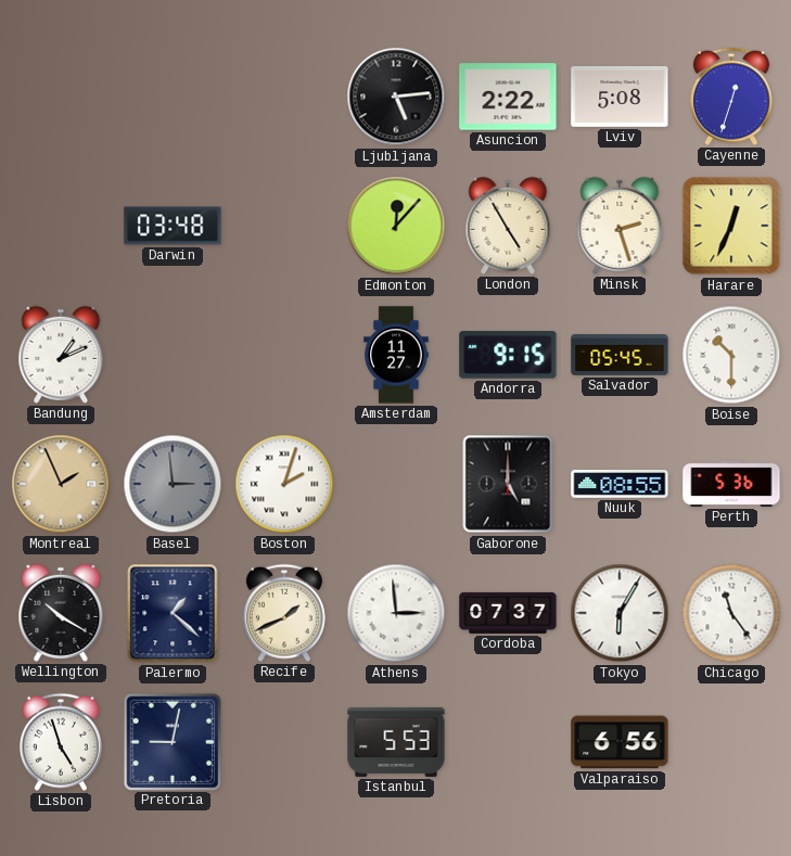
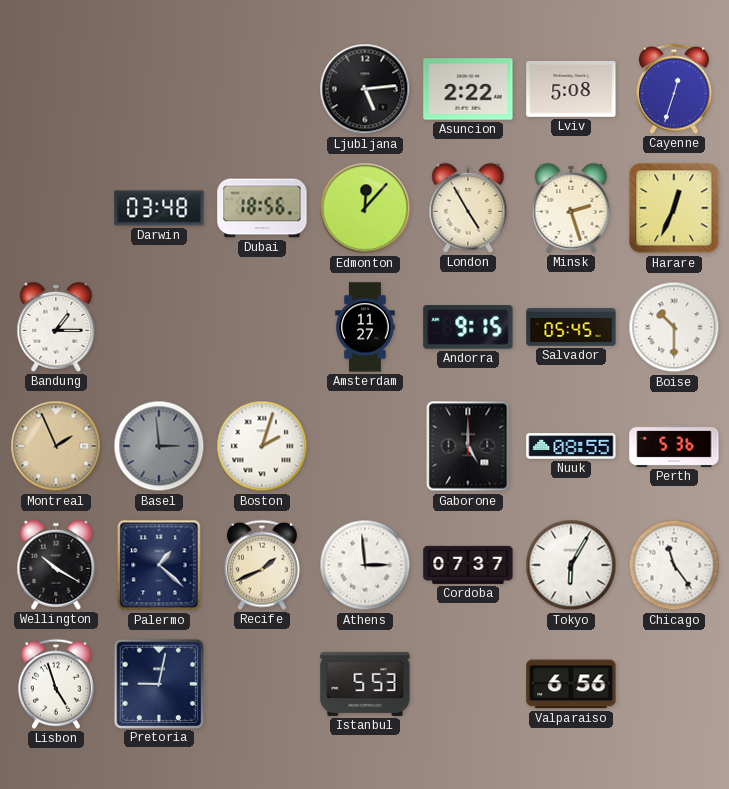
Dubai: none -> 18:56
Bandung: 1:11 -> 1:15
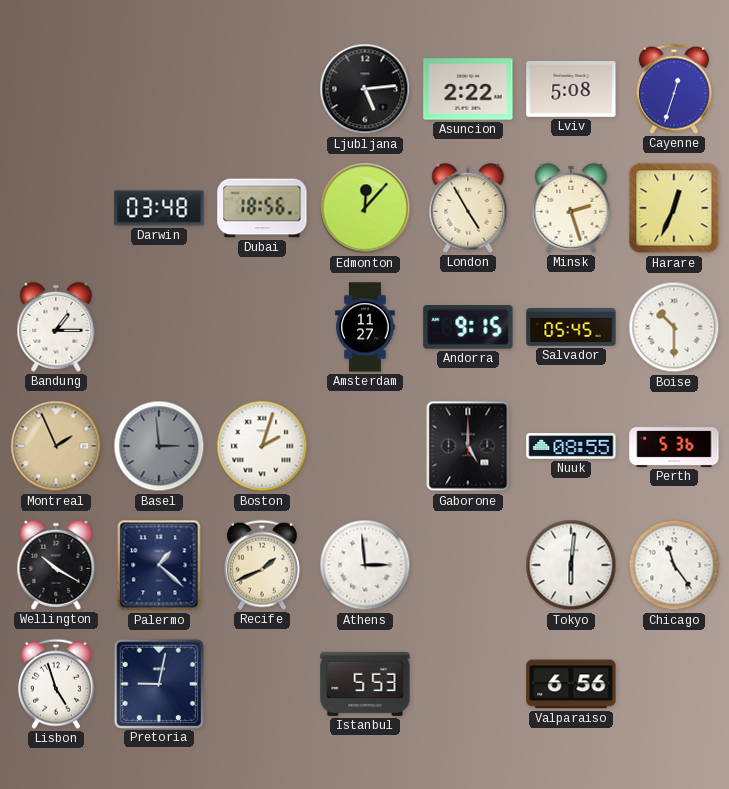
Cordoba: 07:37 -> none
Tokyo: 6:05 -> 6:01
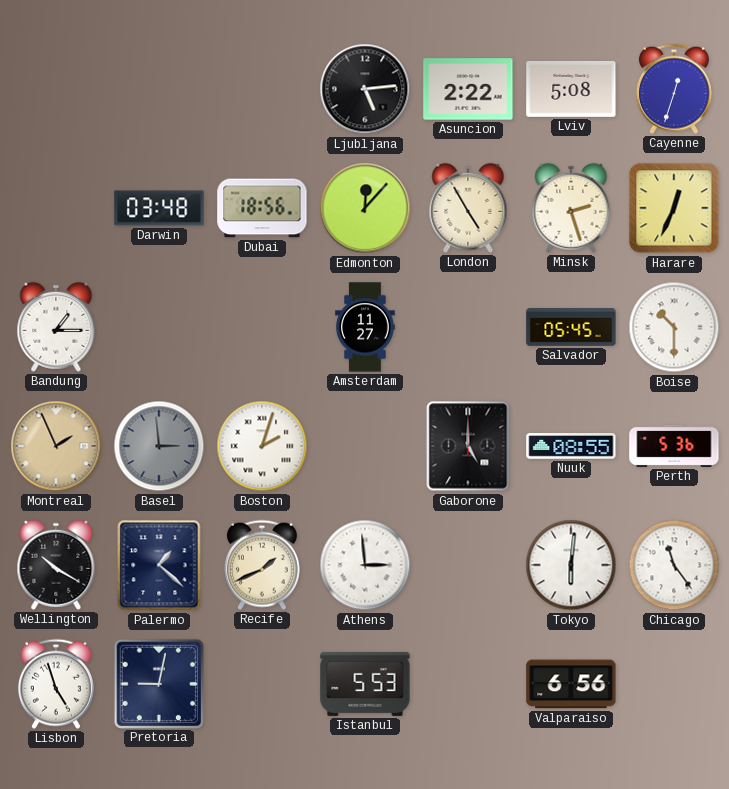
Andorra: 9:15 -> none
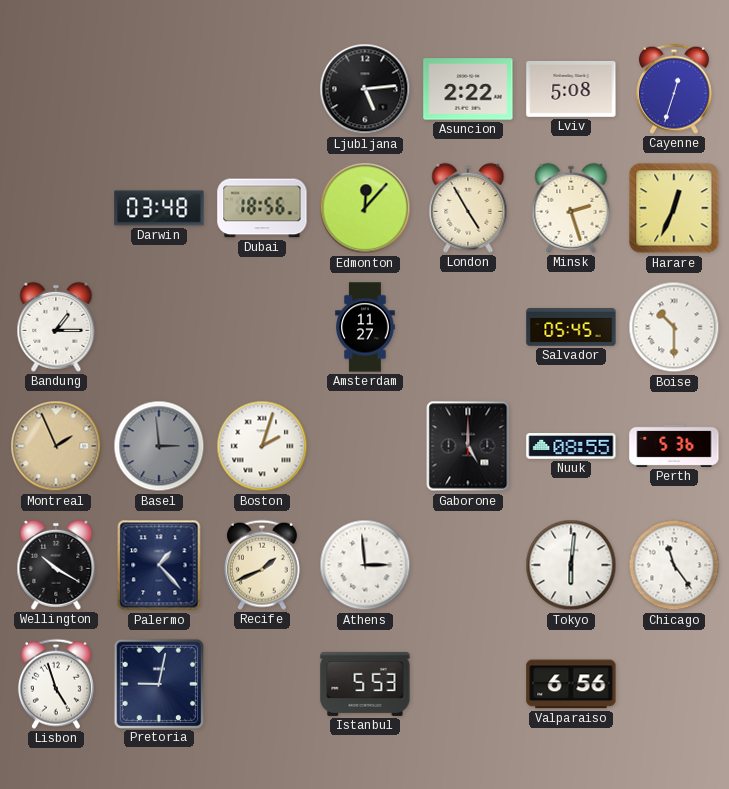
Palermo: 1:22 -> 1:23
